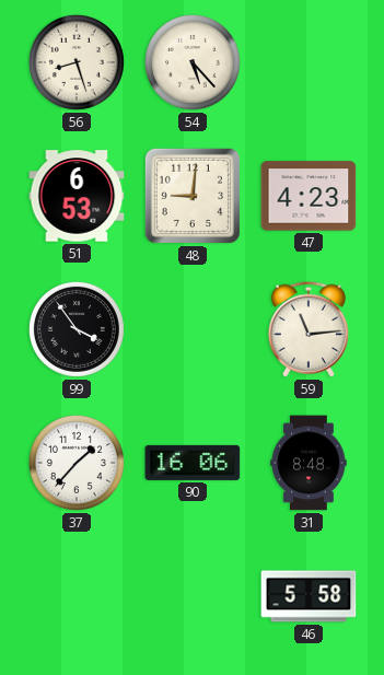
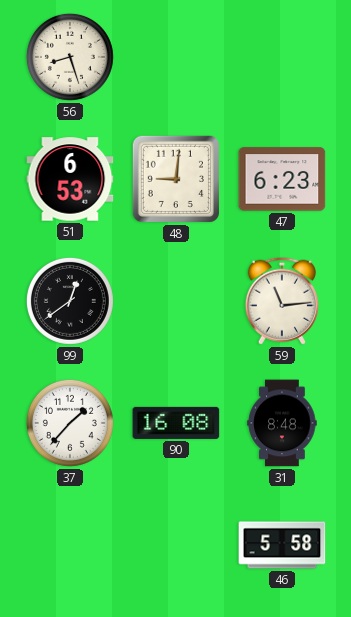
54: 5:23 -> none
47: 4:23 -> 6:23
99: 3:54 -> 12:39
90: 16:06 -> 16:08
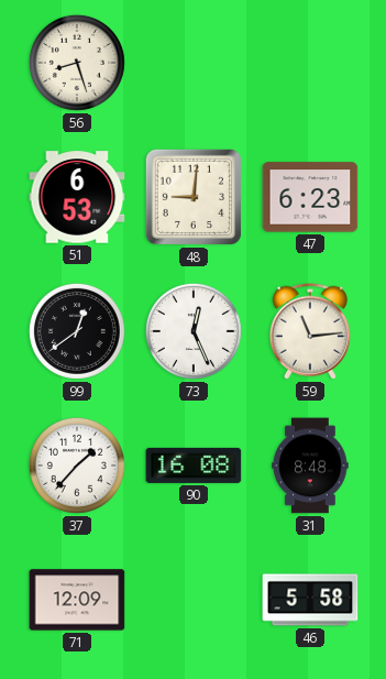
73: none -> 12:26
71: none -> 12:09
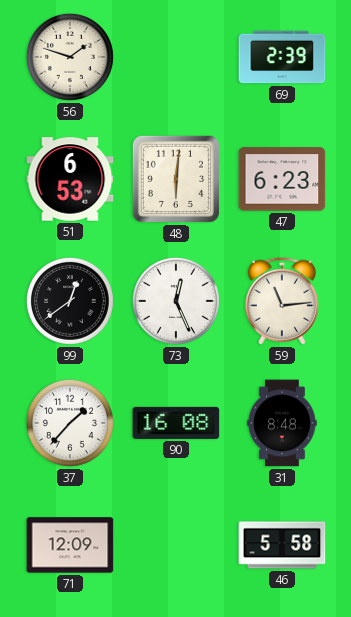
56: 8:27 -> 1:48
69: none -> 2:39
48: 9:01 -> 6:01
